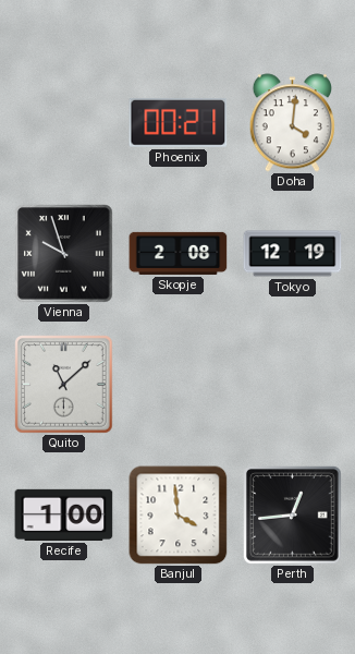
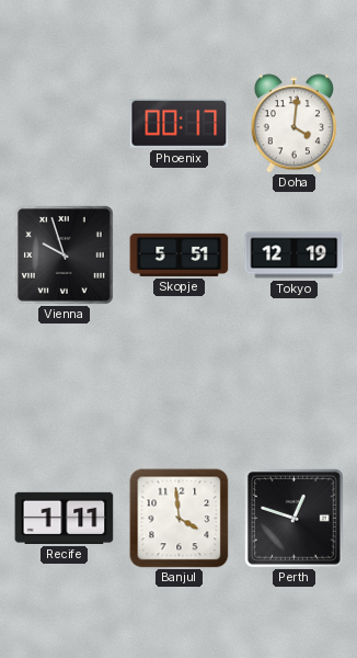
Phoenix: 00:21 -> 00:17
Skopje: 2:08 -> 5:51
Quito: 11:08 -> none
Recife: 1:00 -> 1:11
Perth: 12:44 -> 12:48
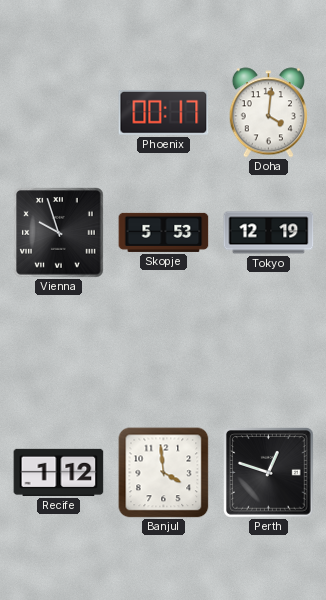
Skopje: 5:51 -> 5:53
Recife: 1:11 -> 1:12
